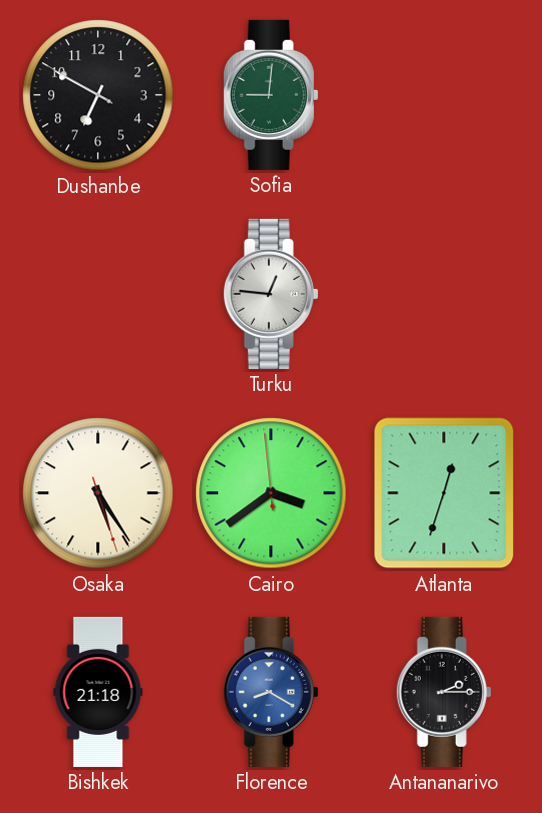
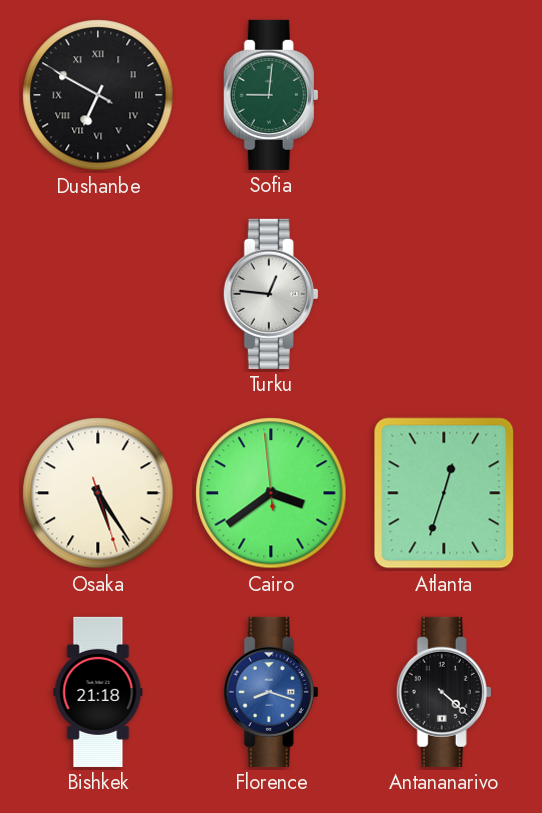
Dushanbe numerals: Arabic -> Roman
Florence: 8:20 -> 8:18
Antananarivo: 2:15 -> 4:22
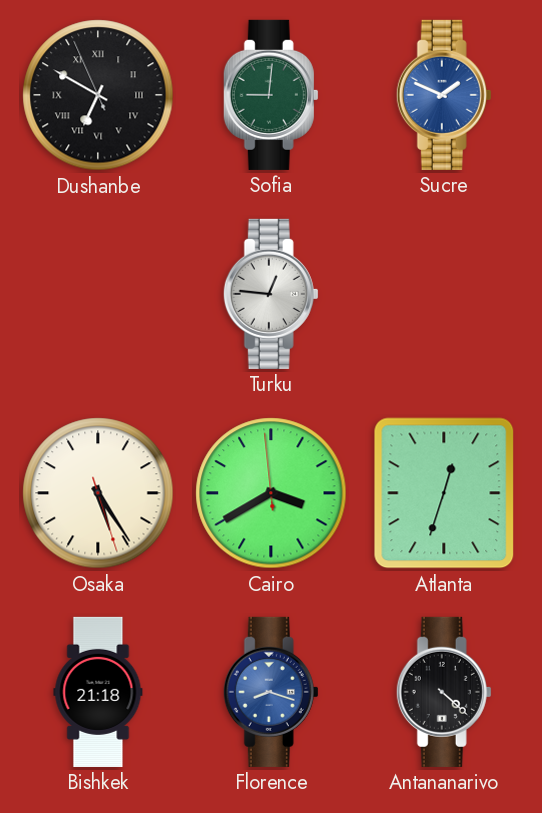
Dushanbe: 6:49:50 -> 6:49:56
Sucre: none -> 1:49
Cairo: 3:38 -> 3:39
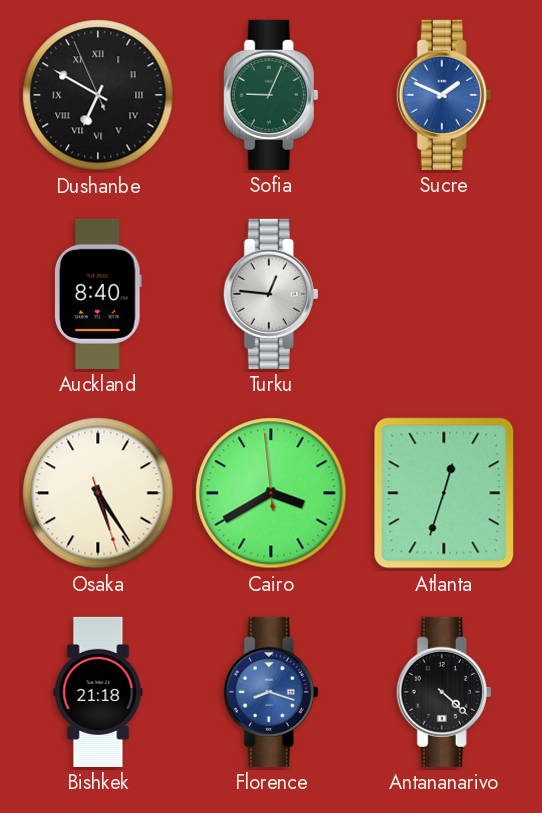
Sofia: 9:01 -> 9:04
Auckland: none -> 8:40
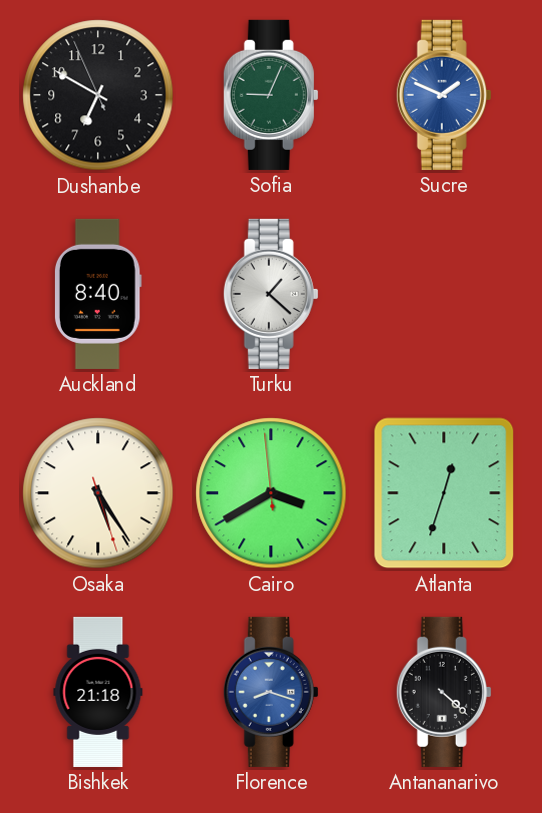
Dushanbe numerals: Roman -> Arabic
Turku: 12:46 -> 1:22
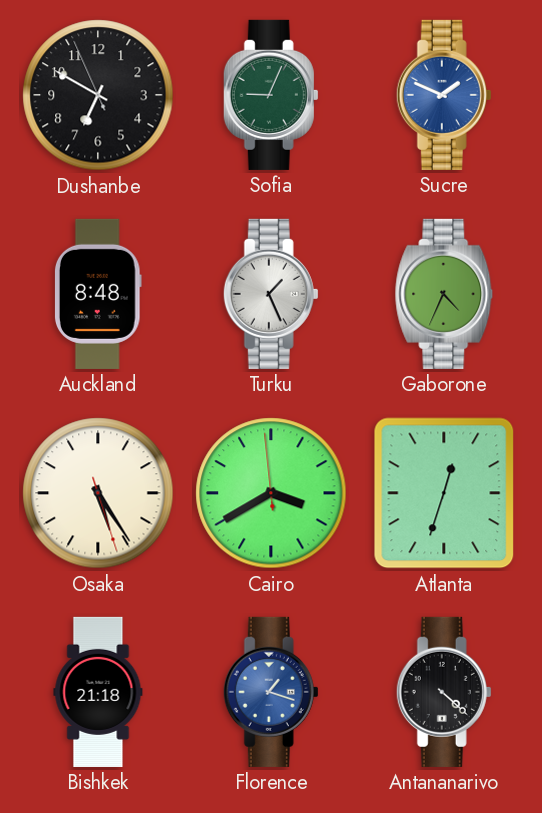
Auckland: 8:40 -> 8:48
Turku: 1:22 -> 1:26
Gaborone: none -> 4:34
Florence: 8:18 -> 1:18
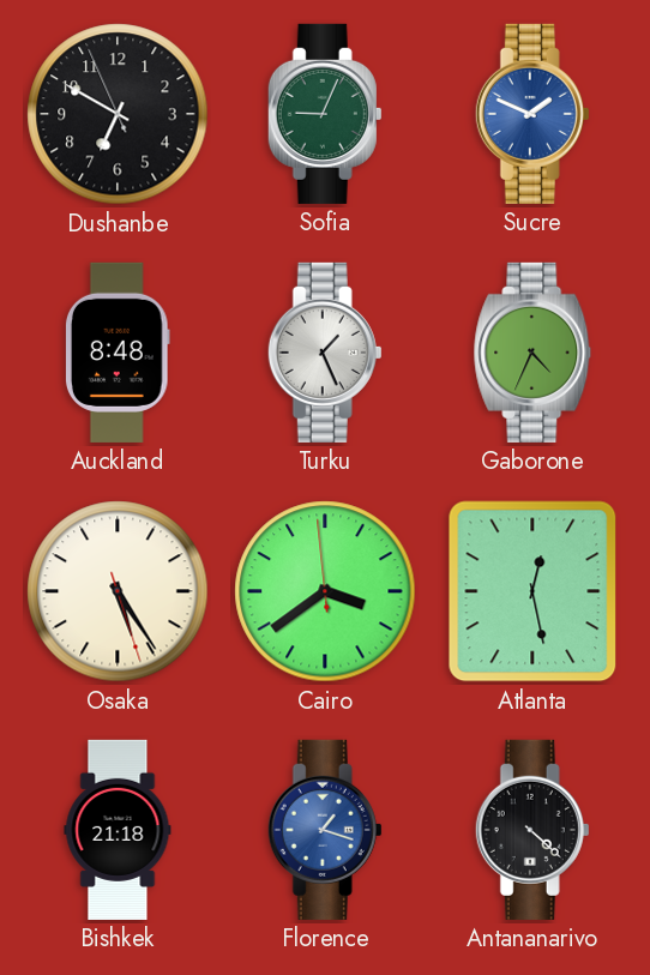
Cairo: 3:39 -> 3:38
Atlanta: 12:33 -> 12:28
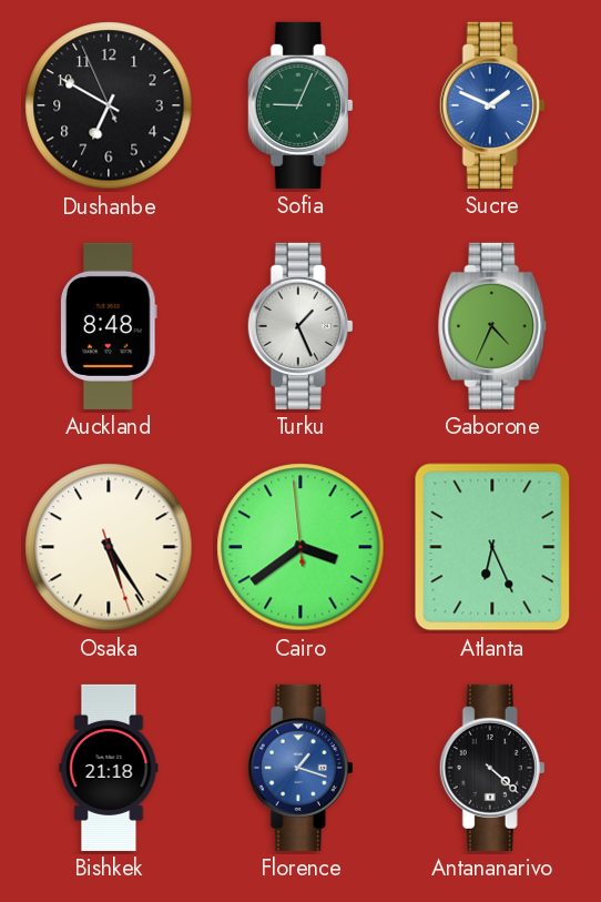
Atlanta: 12:28 -> 6:26
